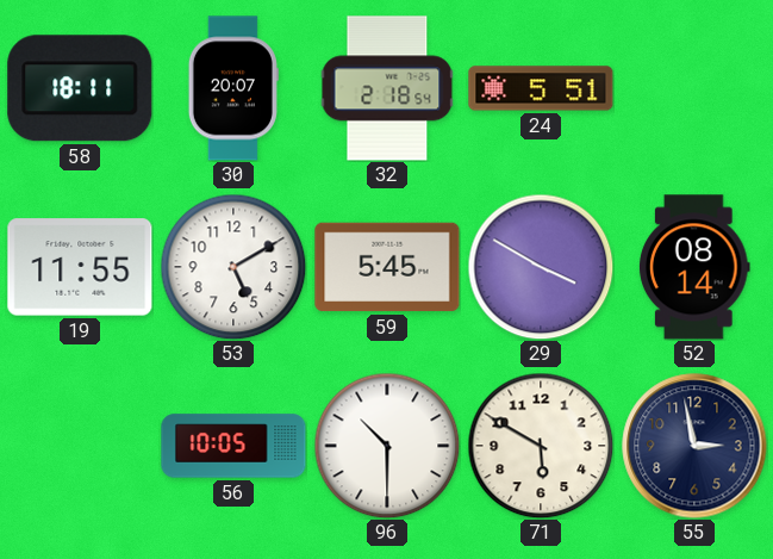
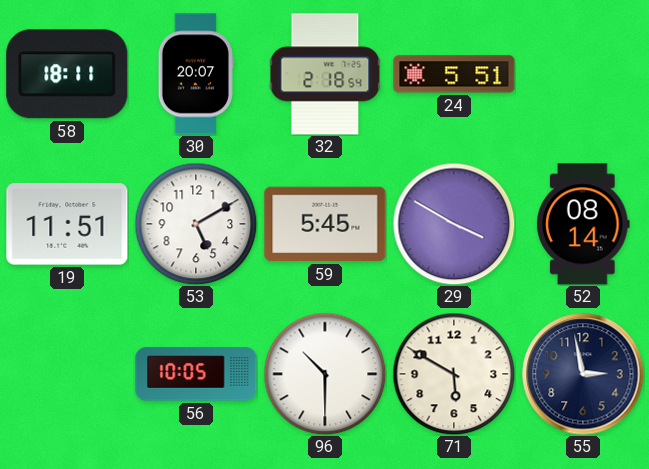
19: 11:55 -> 11:51
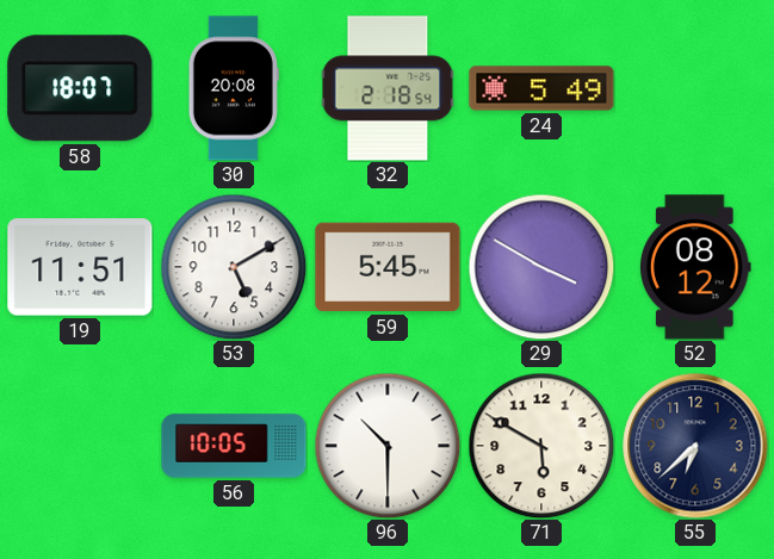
58: 18:11 -> 18:07
30: 20:07 -> 20:08
24: 5:51 -> 5:49
52: 08:14 -> 08:12
55: 2:58 -> 6:38
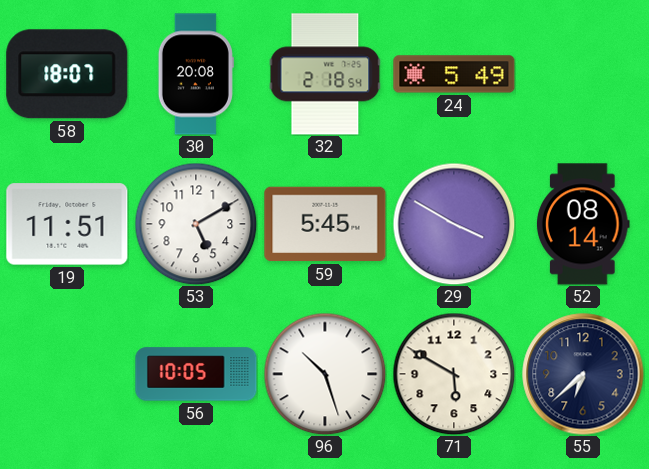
52: 08:12 -> 08:14
96: 10:30 -> 10:27
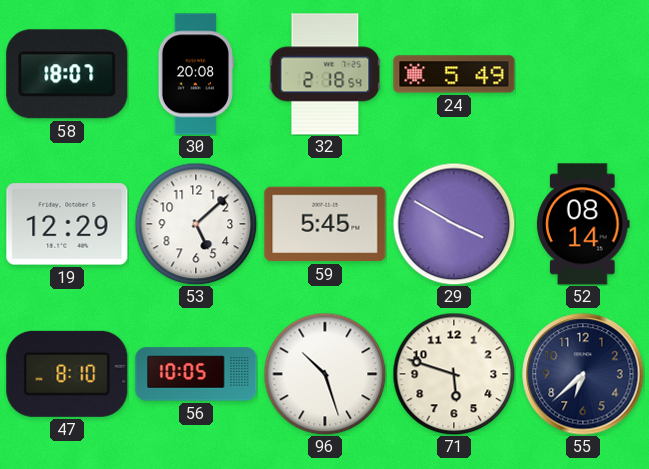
19: 11:51 -> 12:29
53: 5:10 -> 5:08
47: none -> 8:10
71: 5:50 -> 5:48
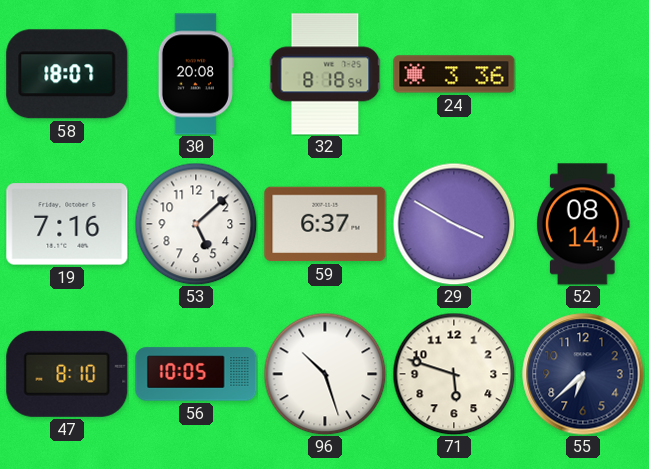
32: 2:18 -> 8:18
24: 5:49 -> 3:36
19: 12:29 -> 7:16
59: 5:45 -> 6:37
